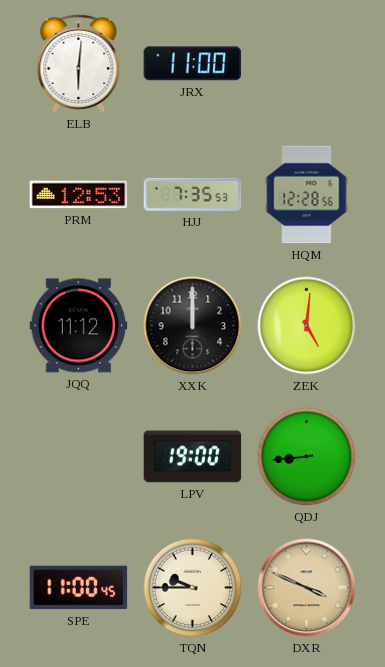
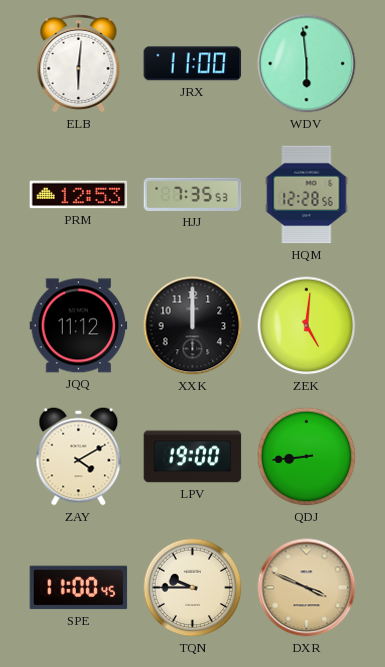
WDV: none -> 5:59
ZAY: none -> 4:10
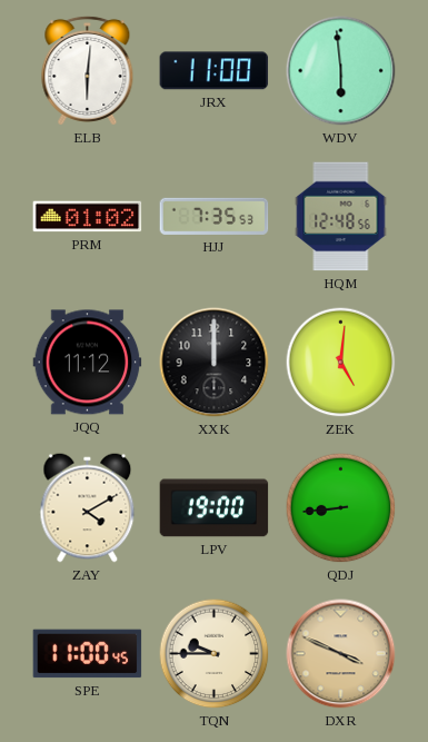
PRM: 12:53 -> 01:02
HQM: 12:28 -> 12:48
